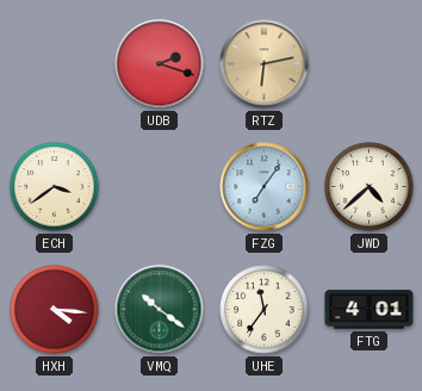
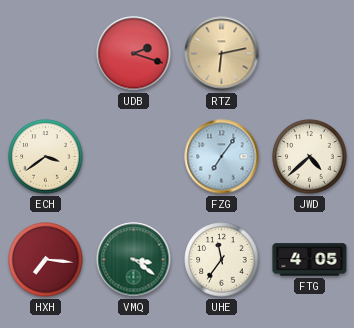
HXH: 4:16 -> 7:16
VMQ: 10:21 -> 3:21
FTG: 4:01 -> 4:05
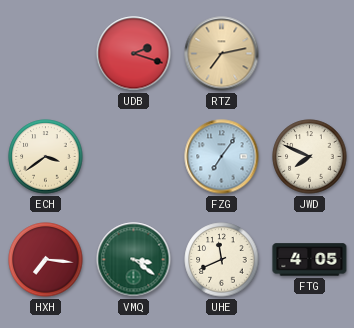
RTZ: 6:13 -> 7:13
JWD: 4:38 -> 7:49
UHE: 11:36 -> 11:41
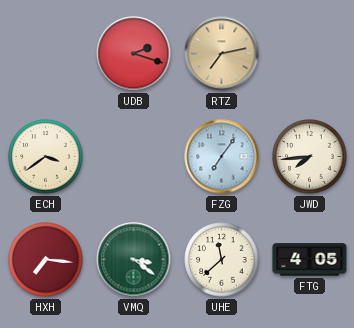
JWD: 7:49 -> 7:44
UHE: 11:41 -> 11:38
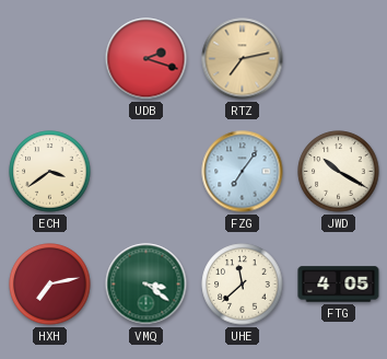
JWD: 7:44 -> 10:20
HXH: 7:16 -> 7:13
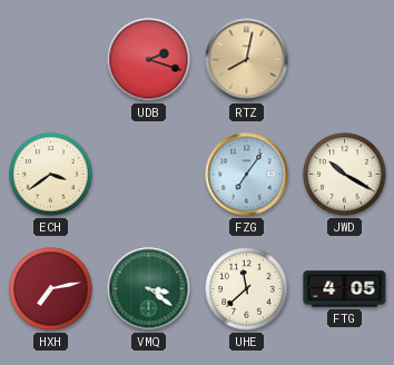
RTZ: 7:13 -> 8:02
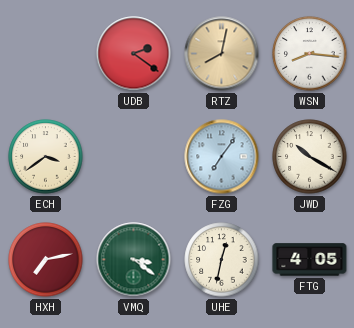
UDB: 2:18 -> 2:21
WSN: none -> 8:16
UHE: 11:38 -> 12:32
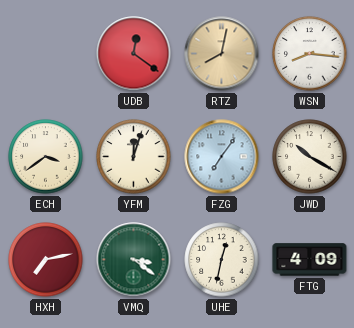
UDB: 2:21 -> 12:21
YFM: none -> 12:03
FTG: 4:05 -> 4:09
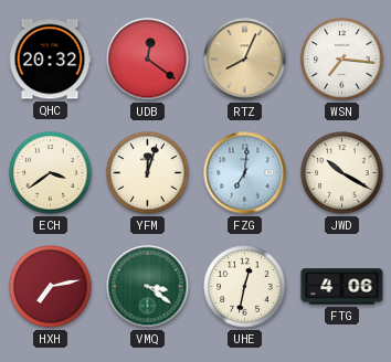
QHC: none -> 20:32
RTZ: 8:02 -> 8:04
WSN: 8:16 -> 7:16
FZG: 7:06 -> 7:01
FTG: 4:09 -> 4:06
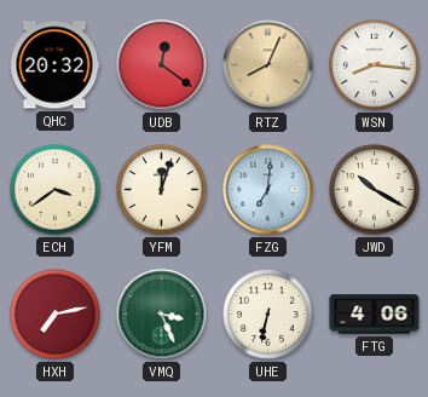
WSN: 7:16 -> 8:16
VMQ: 3:21 -> 3:26
UHE: 12:32 -> 6:32
